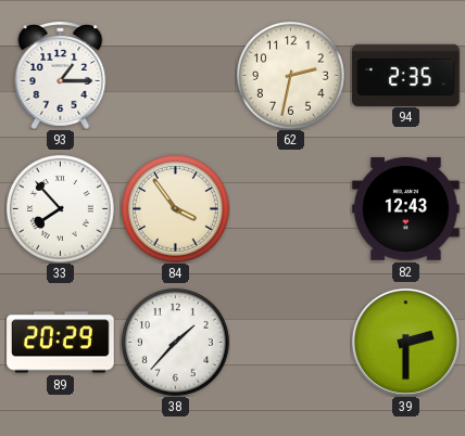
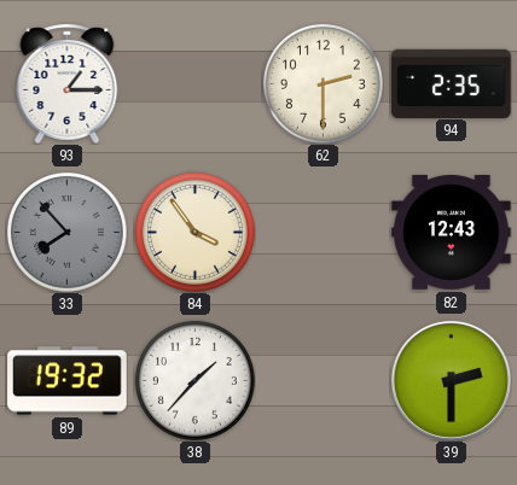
62: 2:32 -> 2:30
33 dial: white -> grey
89: 20:29 -> 19:32
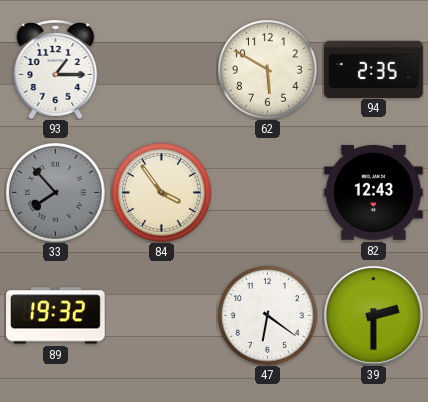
62: 2:30 -> 5:50
38: 1:37 -> none
47: none -> 6:21
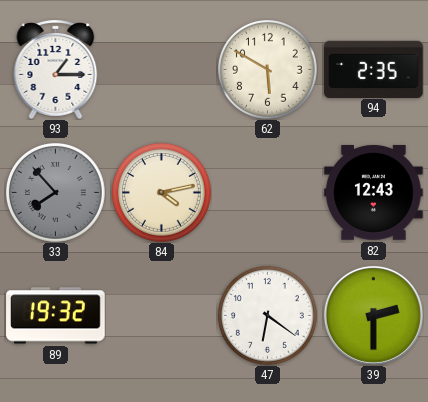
84: 3:54 -> 4:13
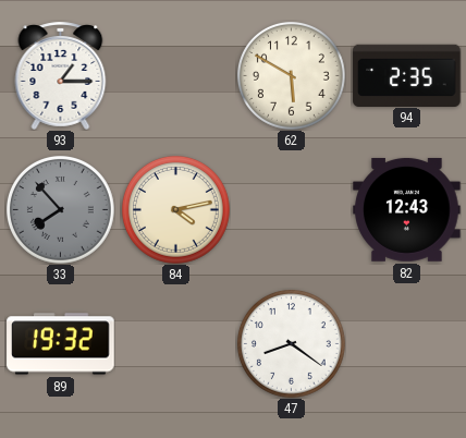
47: 6:21 -> 8:21
39: 2:30 -> none
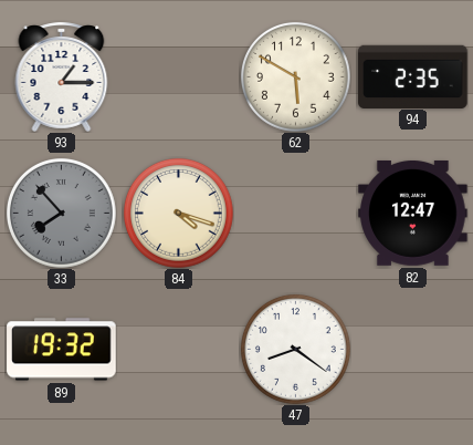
84: 4:13 -> 4:18
82: 12:43 -> 12:47
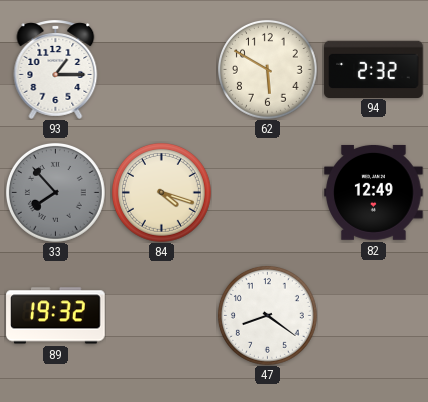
94: 2:35 -> 2:32
82: 12:47 -> 12:49
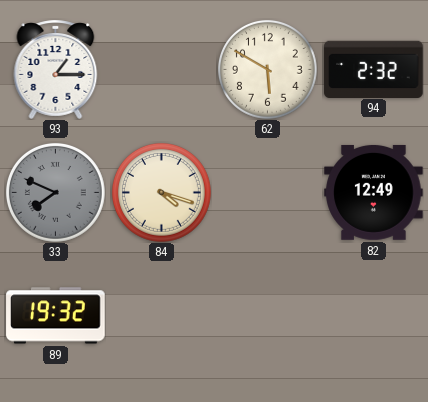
33: 7:53 -> 7:49
47: 8:21 -> none
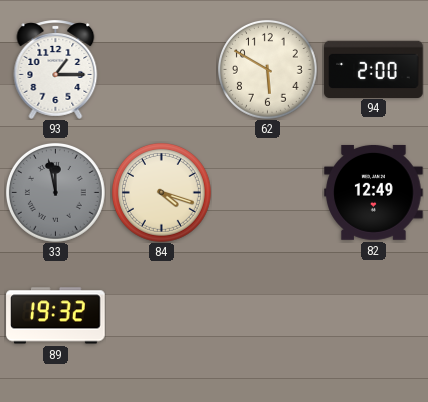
94: 2:32 -> 2:00
33: 7:49 -> 11:58
